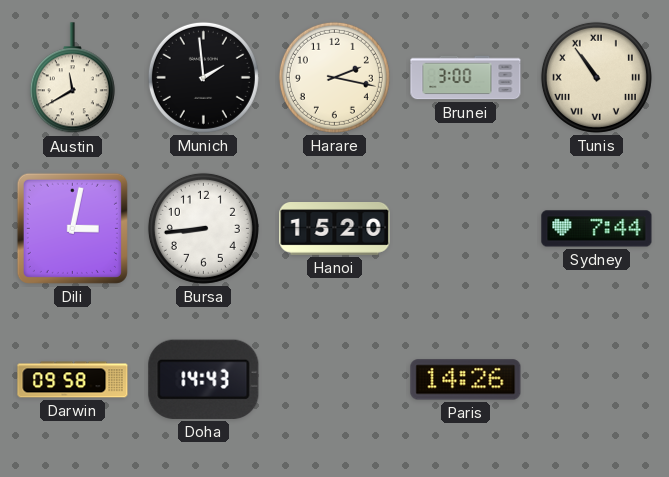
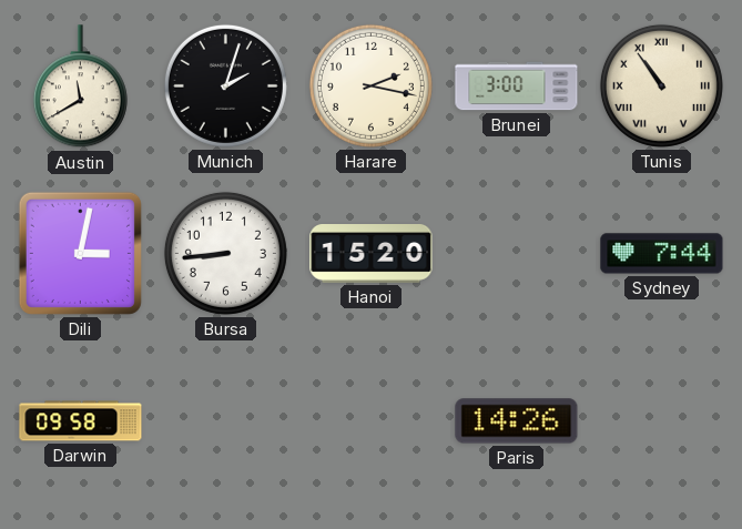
Munich: 1:59 -> 2:03
Doha: 14:43 -> none
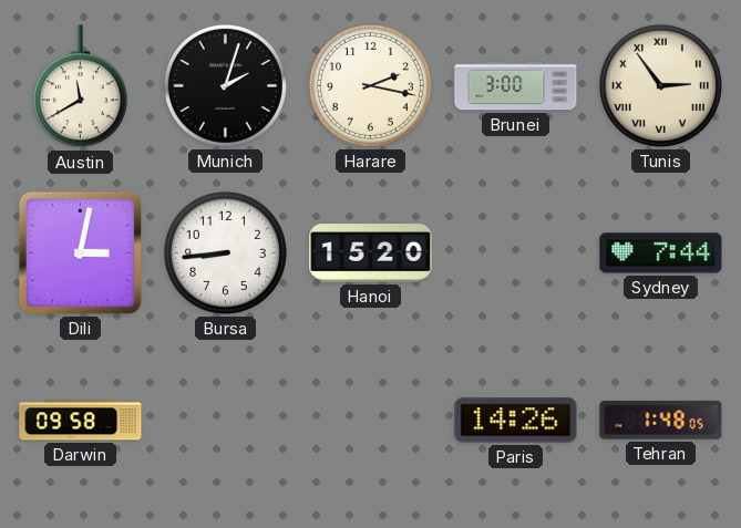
Tunis: 10:54 -> 2:54
Tehran: none -> 1:48
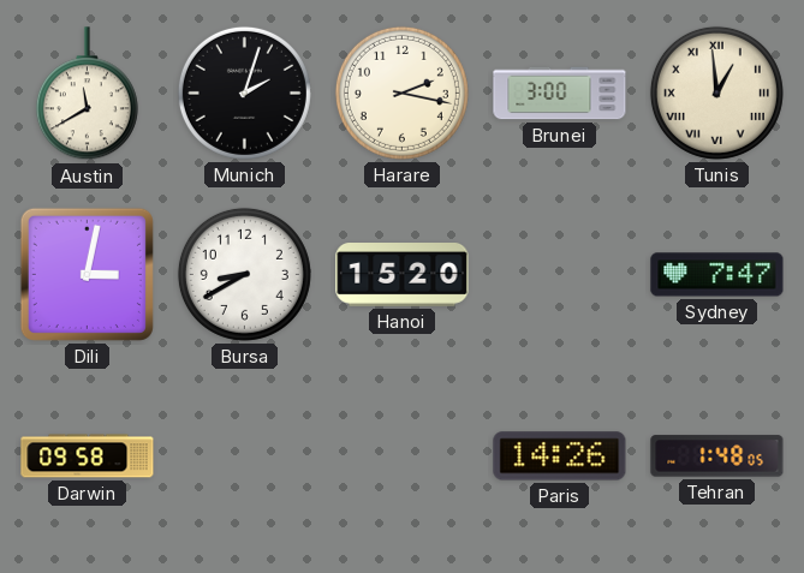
Tunis: 2:54 -> 12:59
Bursa: 8:44 -> 8:40
Sydney: 7:44 -> 7:47
